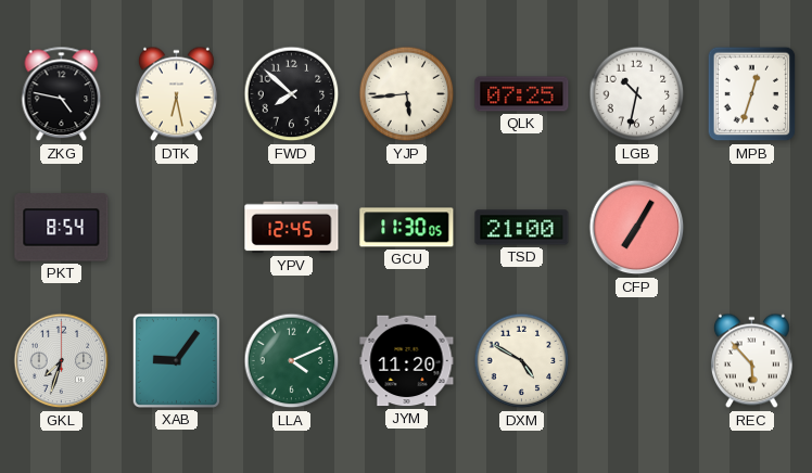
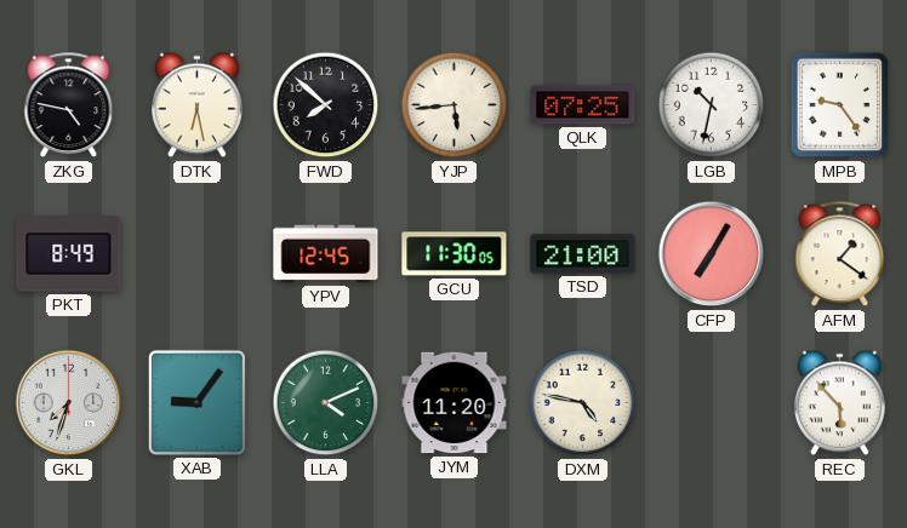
MPB: 12:33 -> 9:24
PKT: 8:54 -> 8:49
AFM: none -> 1:21
DXM: 4:50 -> 4:47
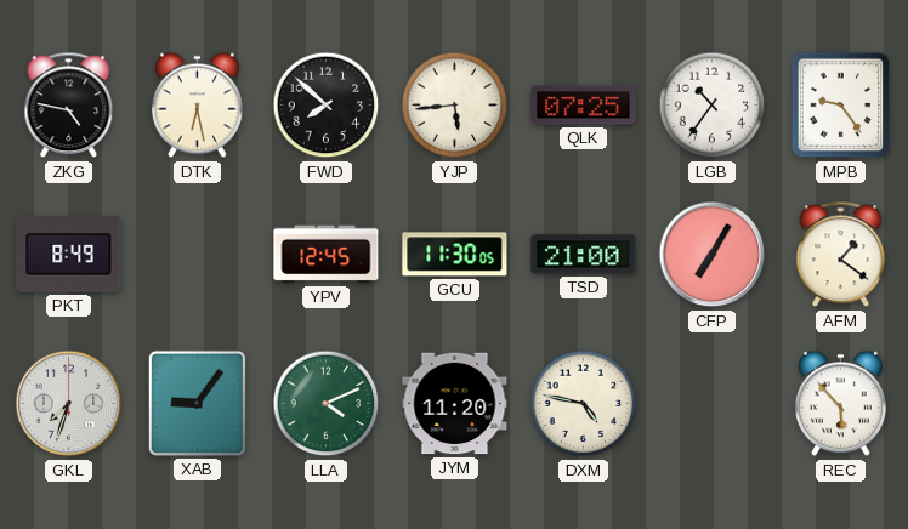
LGB: 10:32 -> 10:36
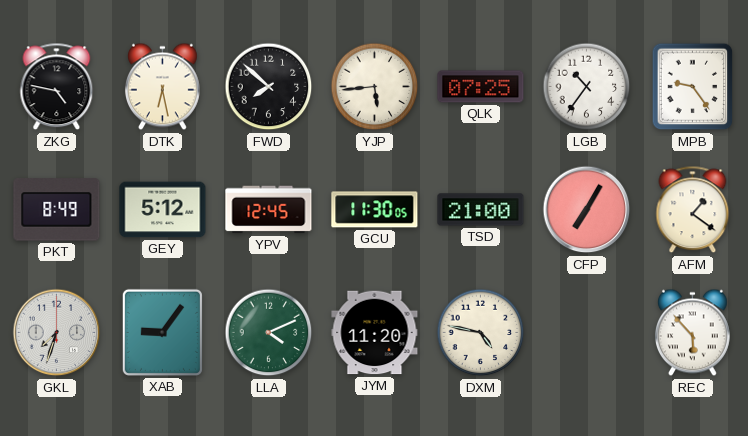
GEY: none -> 5:12
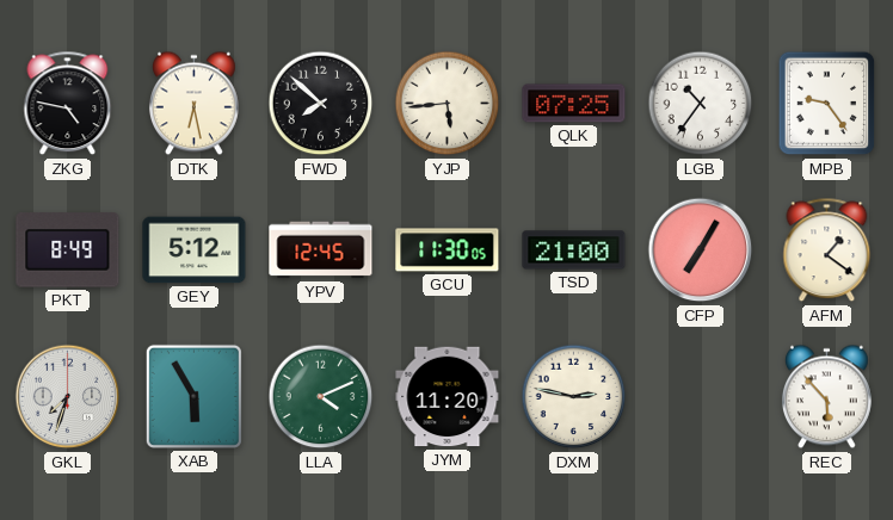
XAB: 9:06 -> 5:55
DXM: 4:47 -> 2:47
